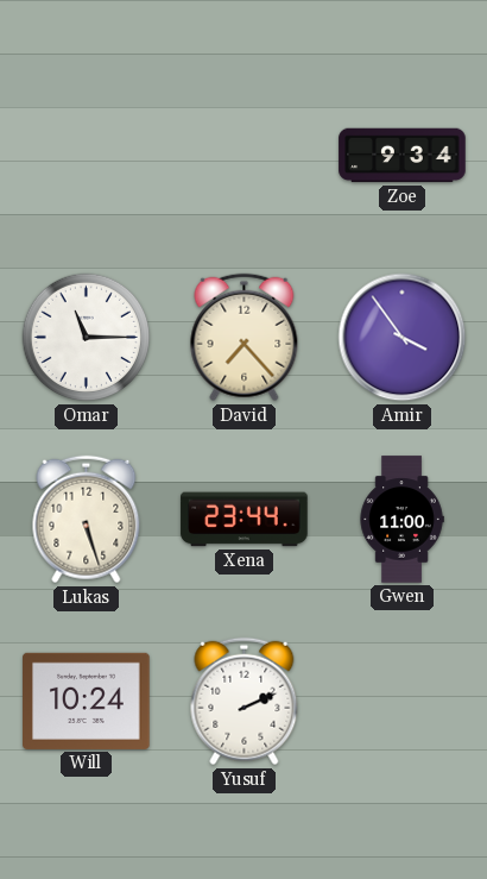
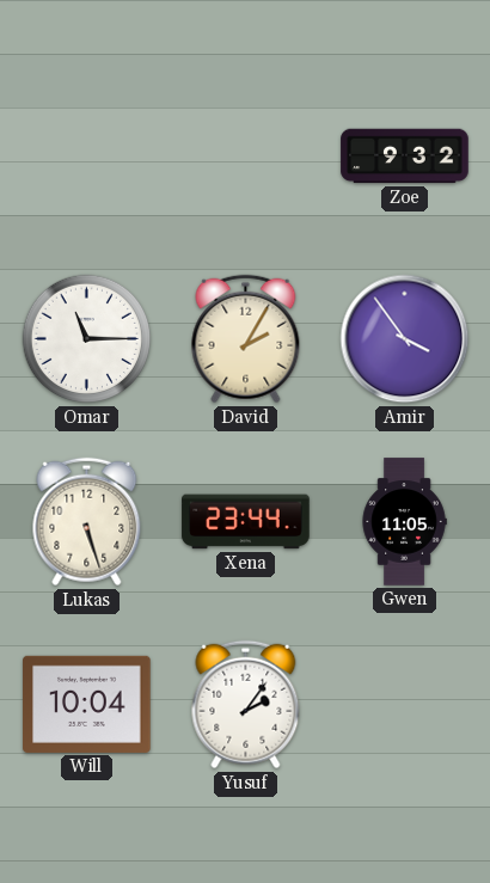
Zoe: 9:34 -> 9:32
David: 7:23 -> 2:05
Gwen: 11:00 -> 11:05
Will: 10:24 -> 10:04
Yusuf: 2:11 -> 2:06
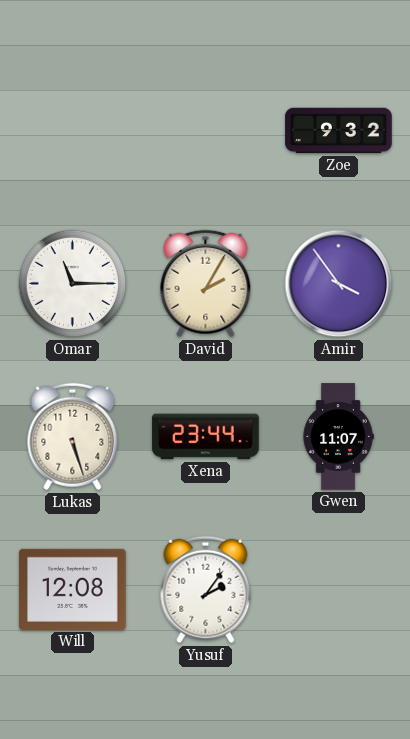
Gwen: 11:05 -> 11:07
Will: 10:04 -> 12:08
